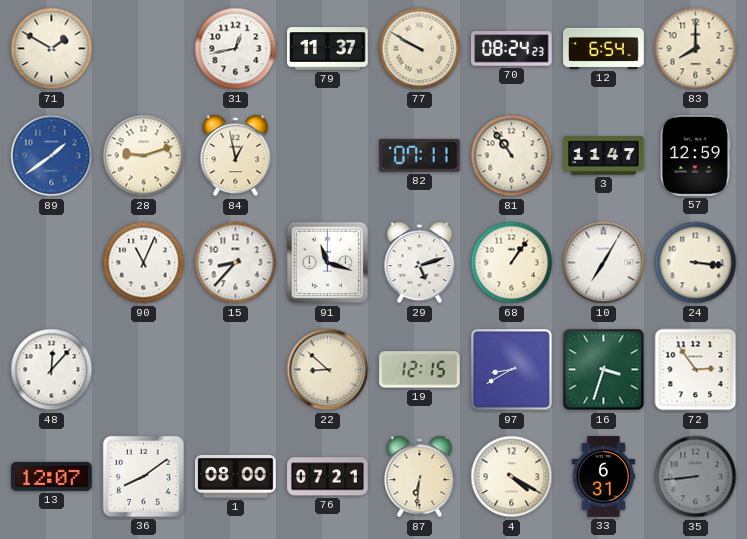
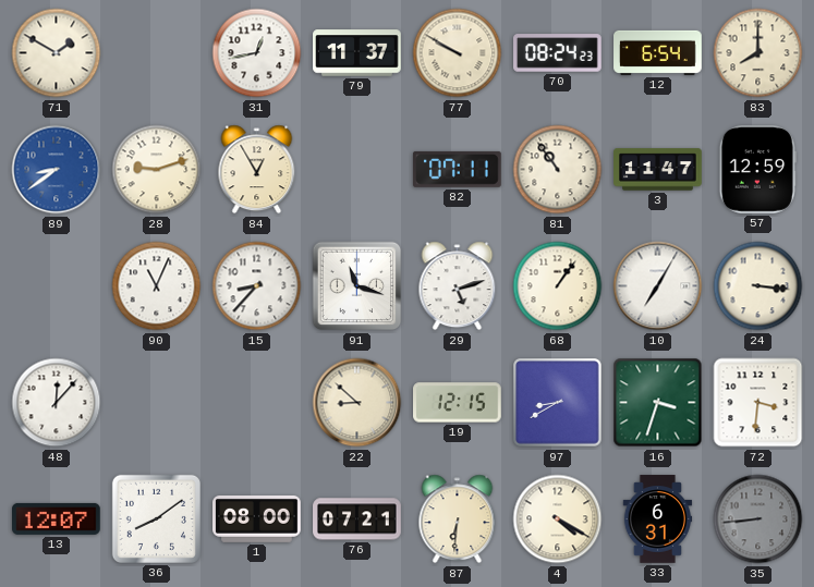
89: 1:39 -> 8:39
84: 12:58 -> 12:55
72: 2:54 -> 3:31
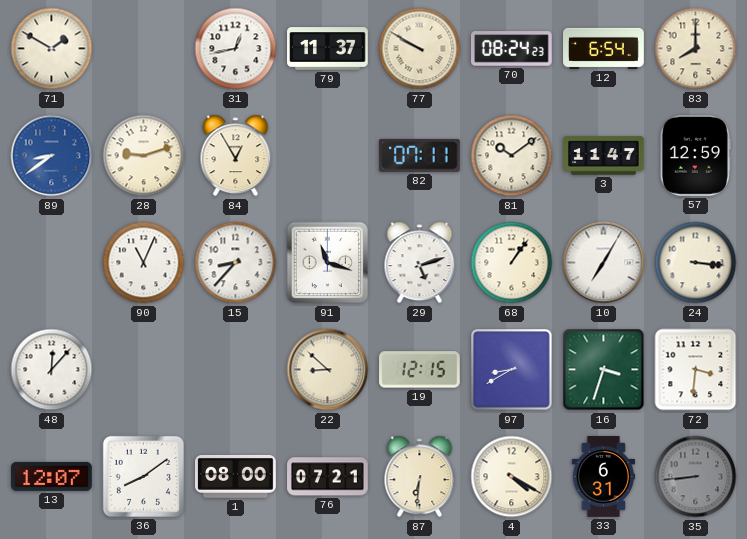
81: 10:54 -> 10:09
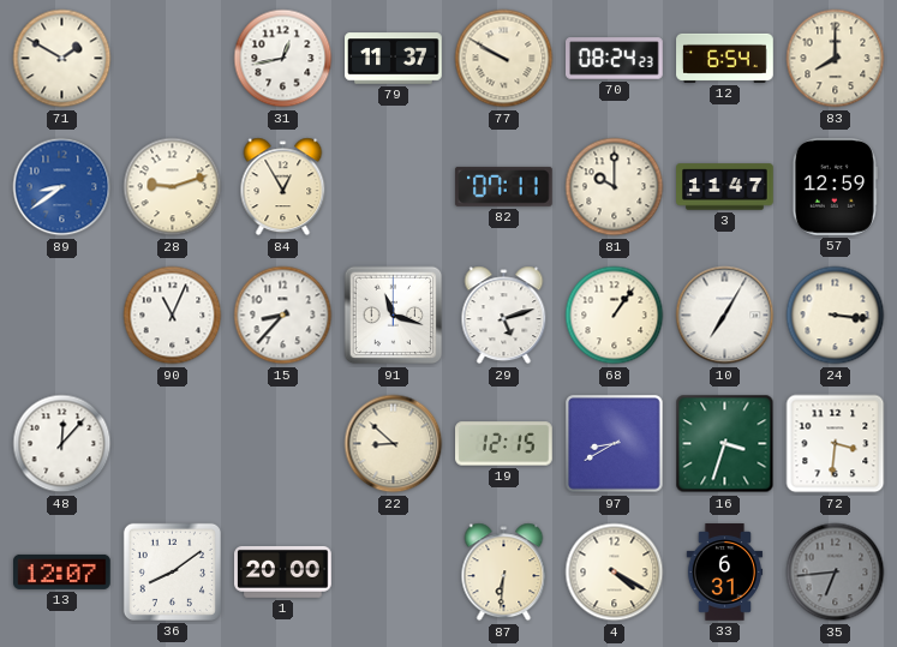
81: 10:09 -> 10:00
1: 08:00 -> 20:00
76: 07:21 -> none
35: 8:44 -> 6:44
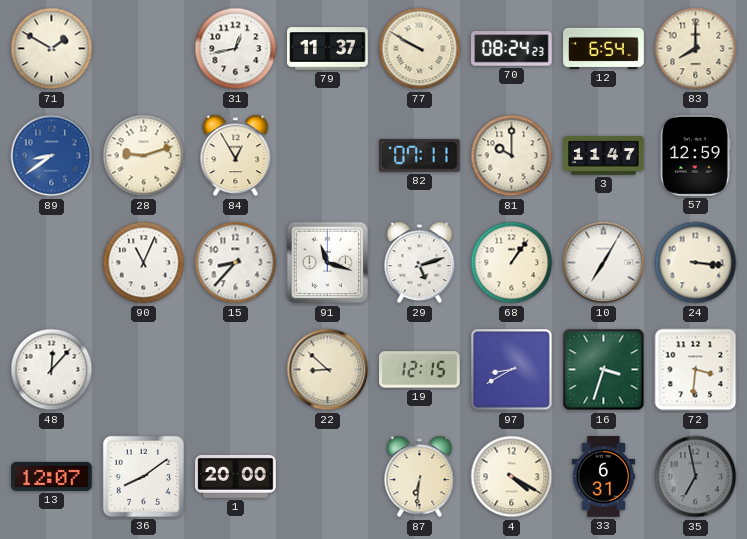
35: 6:44 -> 6:58
